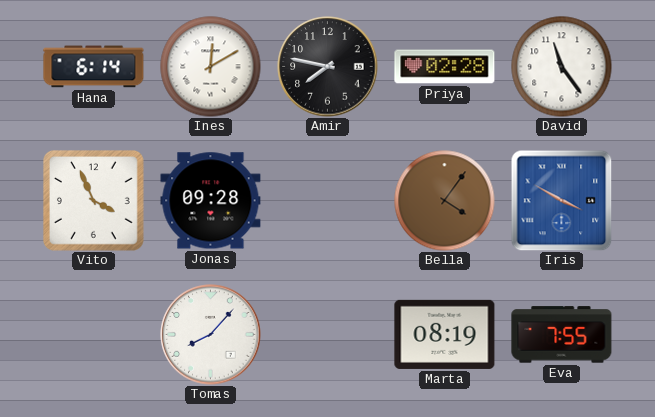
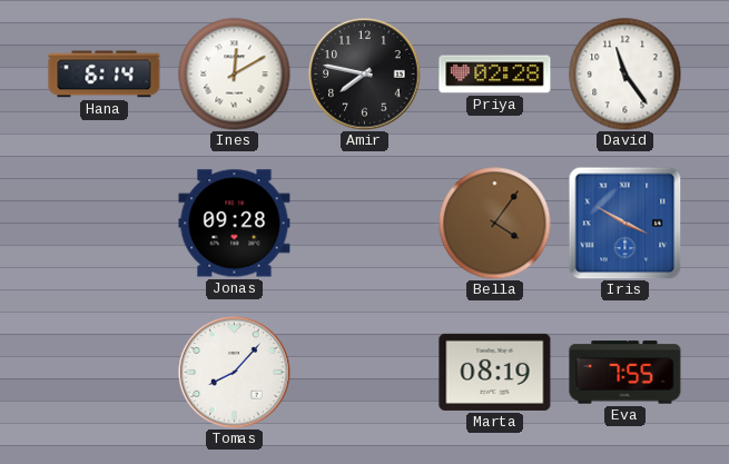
Vito: 3:56 -> none
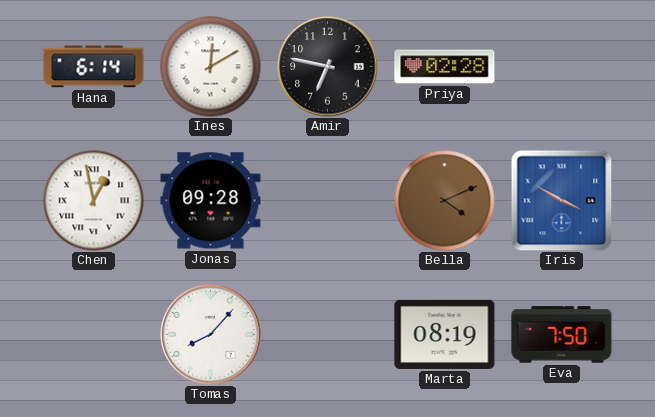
Amir: 7:47 -> 6:47
David: 11:24 -> none
Chen: none -> 12:58
Bella: 4:06 -> 4:11
Eva: 7:55 -> 7:50
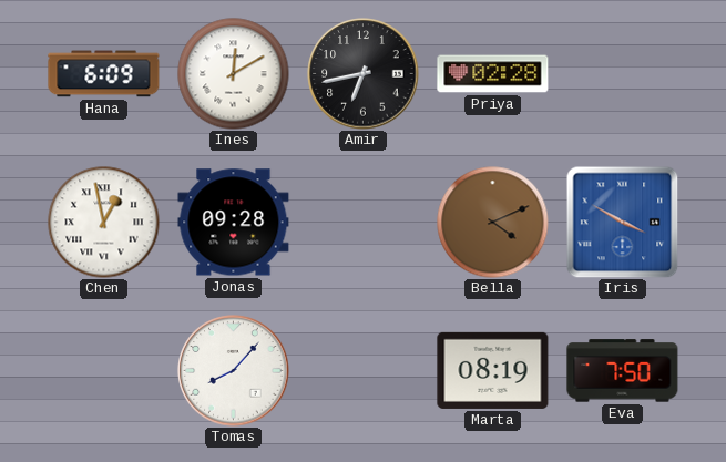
Hana: 6:14 -> 6:09
Amir: 6:47 -> 6:43
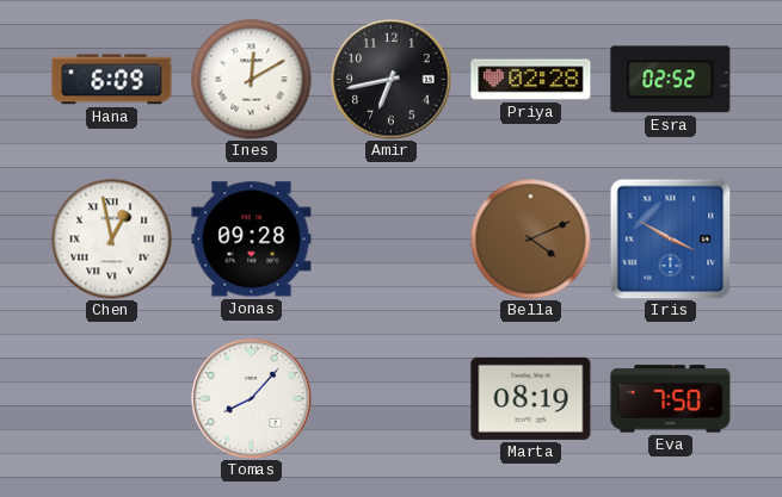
Esra: none -> 02:52
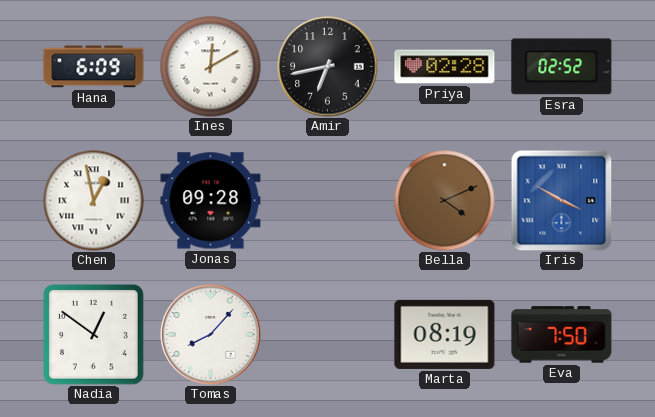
Nadia: none -> 12:51
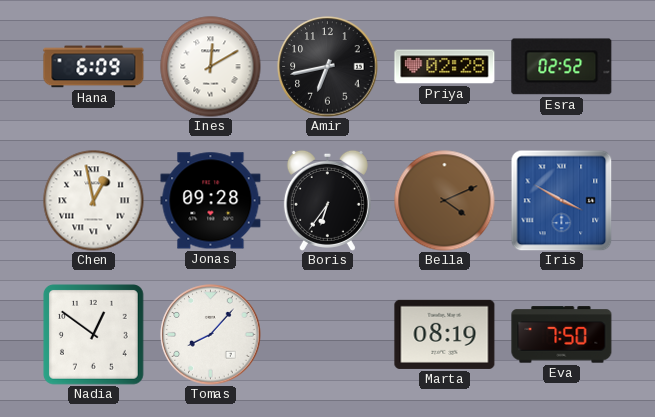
Boris: none -> 6:36
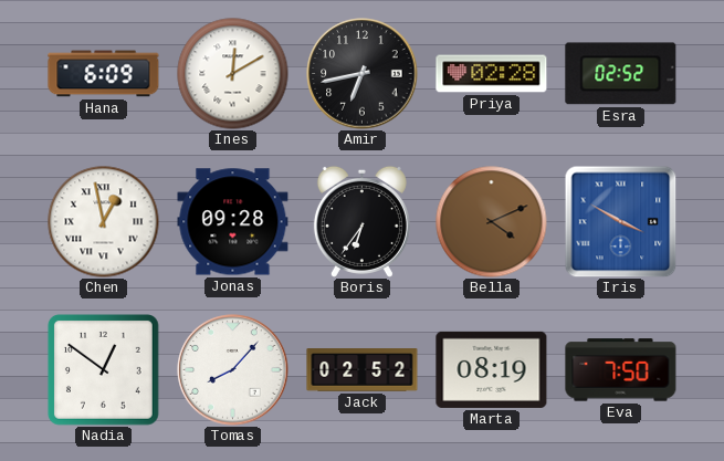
Jack: none -> 02:52
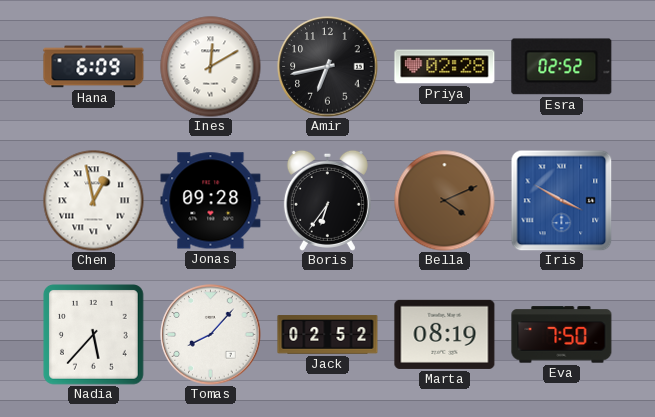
Nadia: 12:51 -> 5:37
